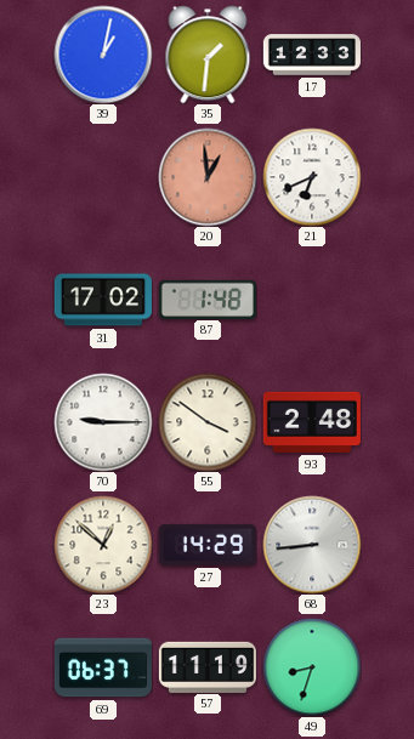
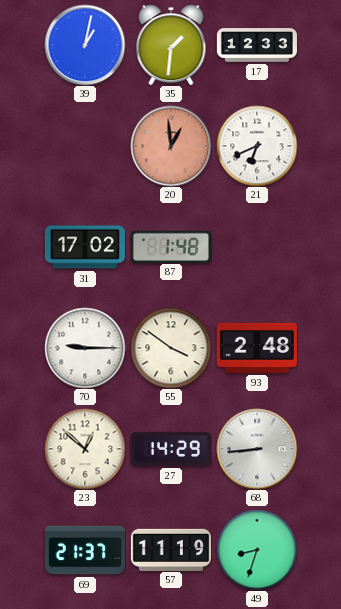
69: 06:37 -> 21:37
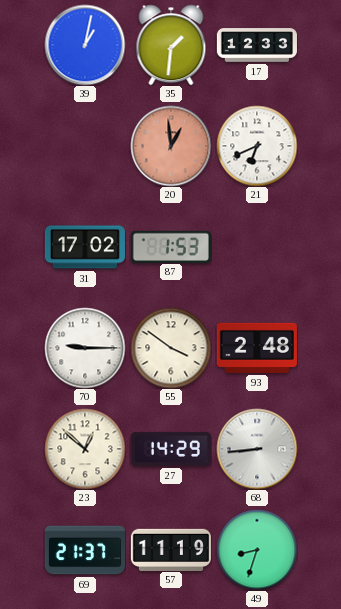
87: 1:48 -> 1:53
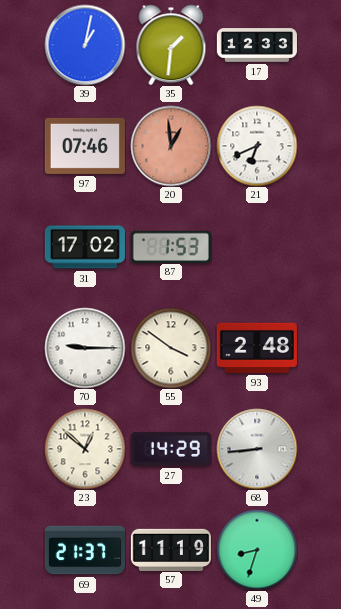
97: none -> 07:46
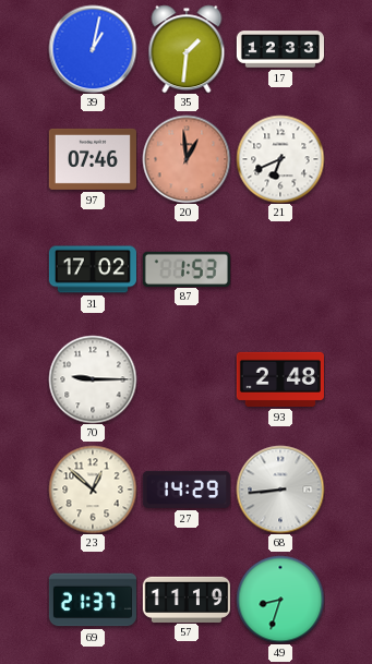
55: 3:51 -> none
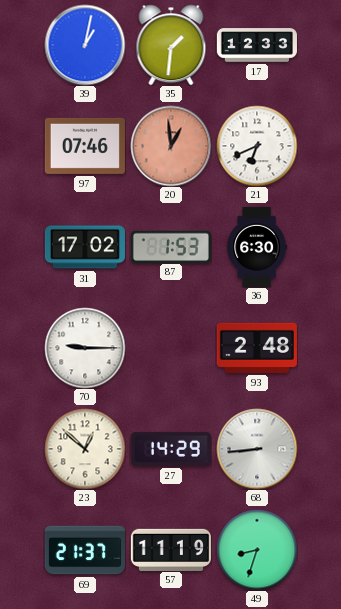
36: none -> 6:30
